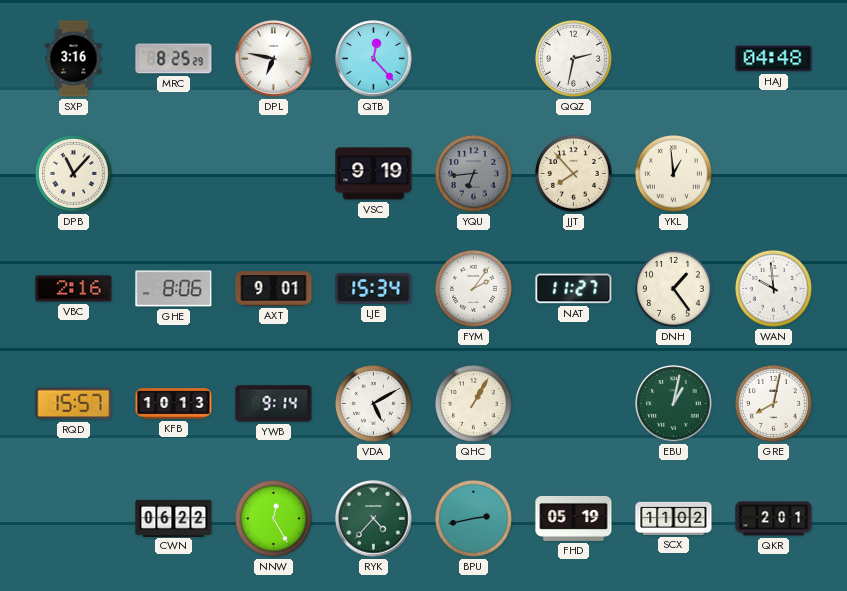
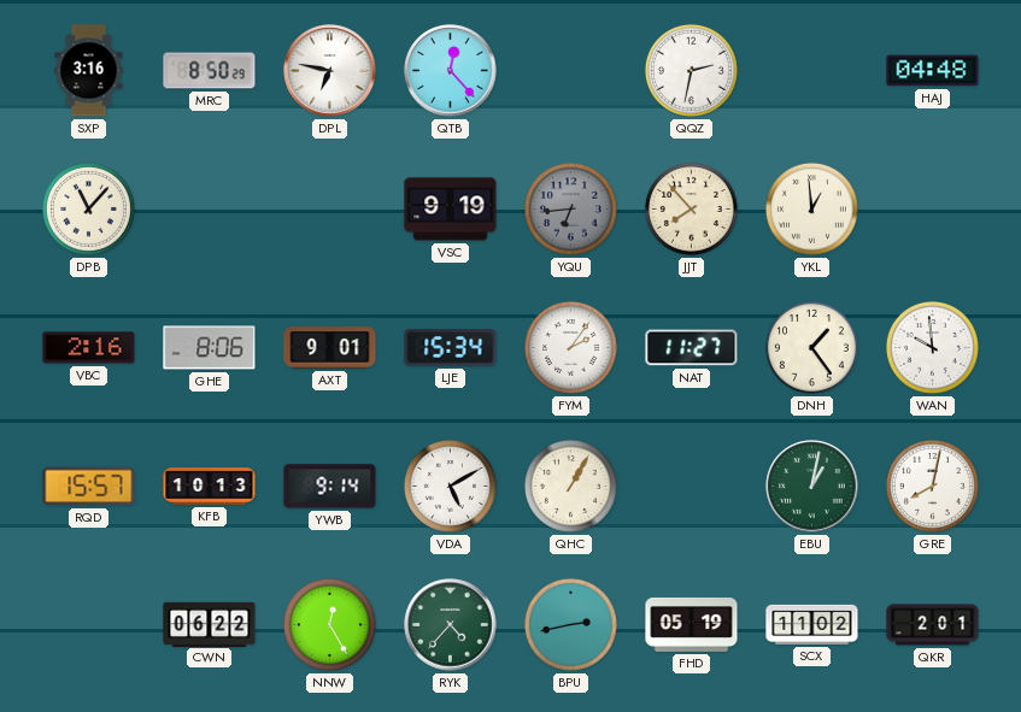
MRC: 8:25 -> 8:50
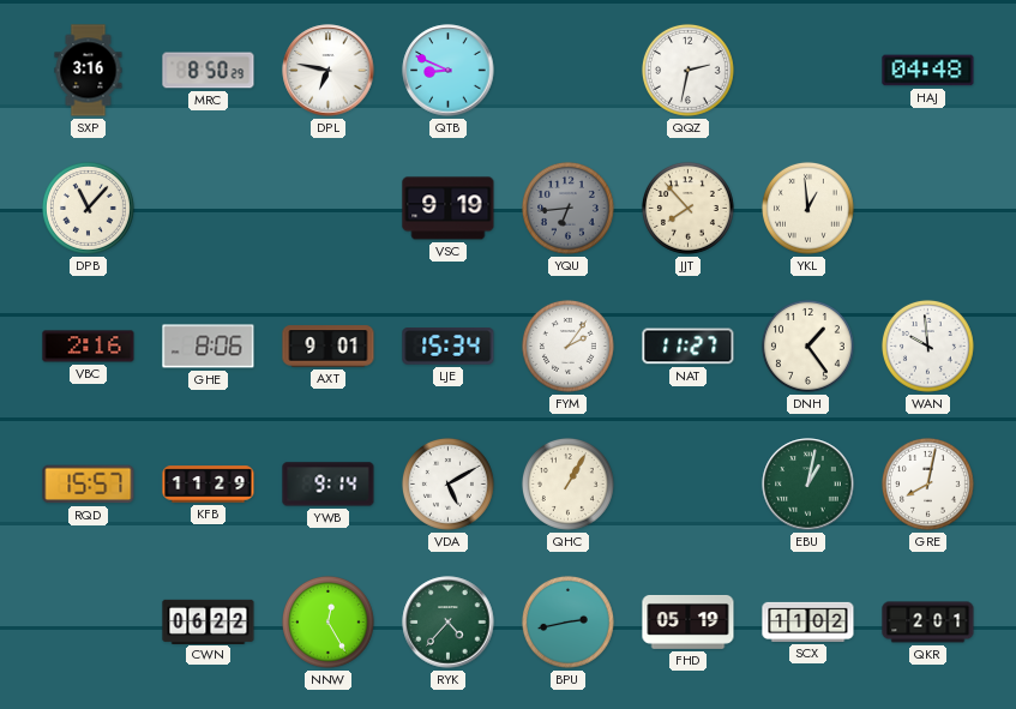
QTB: 12:23 -> 8:49
KFB: 10:13 -> 11:29
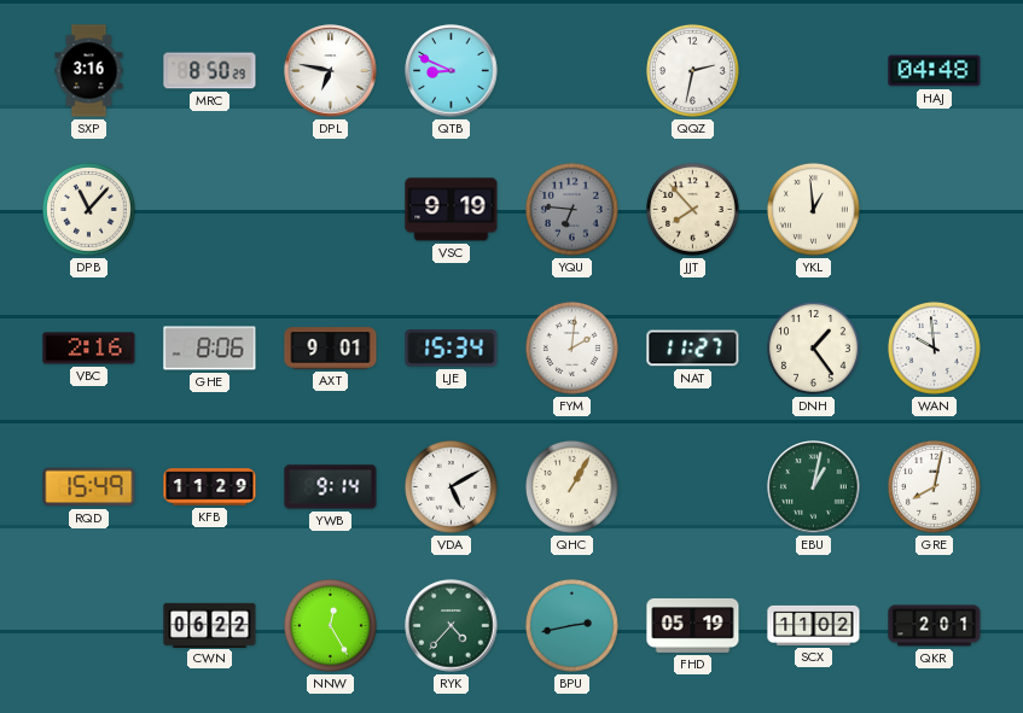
YQU: 6:44 -> 6:46
FYM: 2:06 -> 2:01
RQD: 15:57 -> 15:49
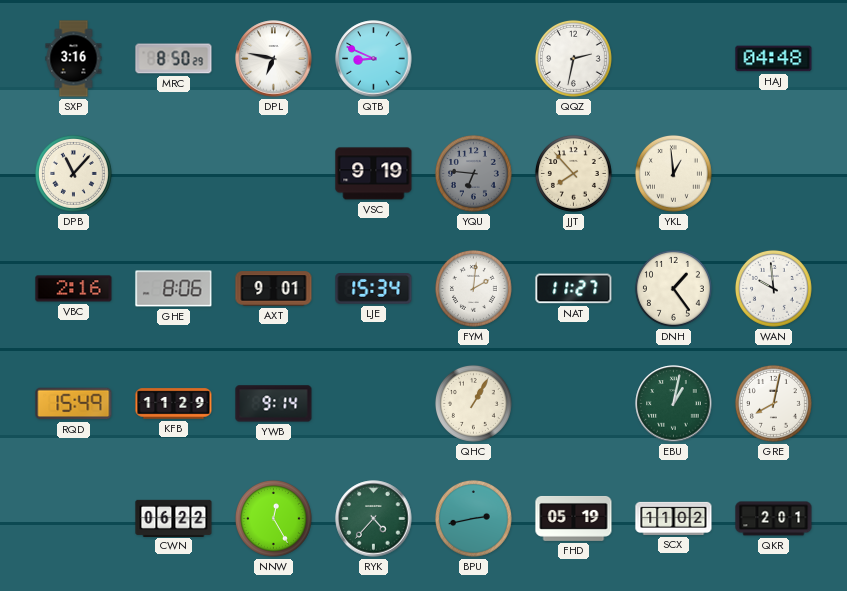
VDA: 5:10 -> none
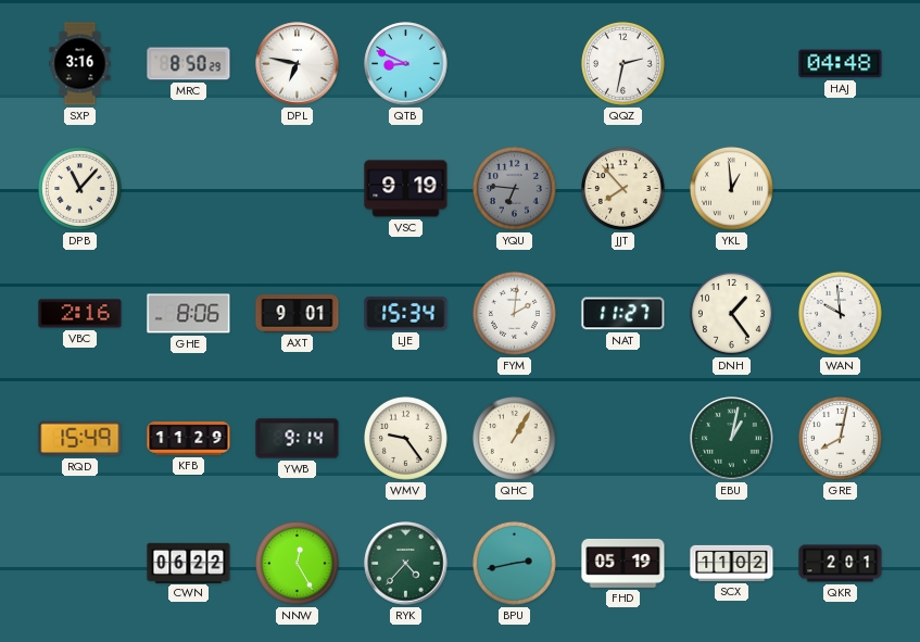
WMV: none -> 9:24
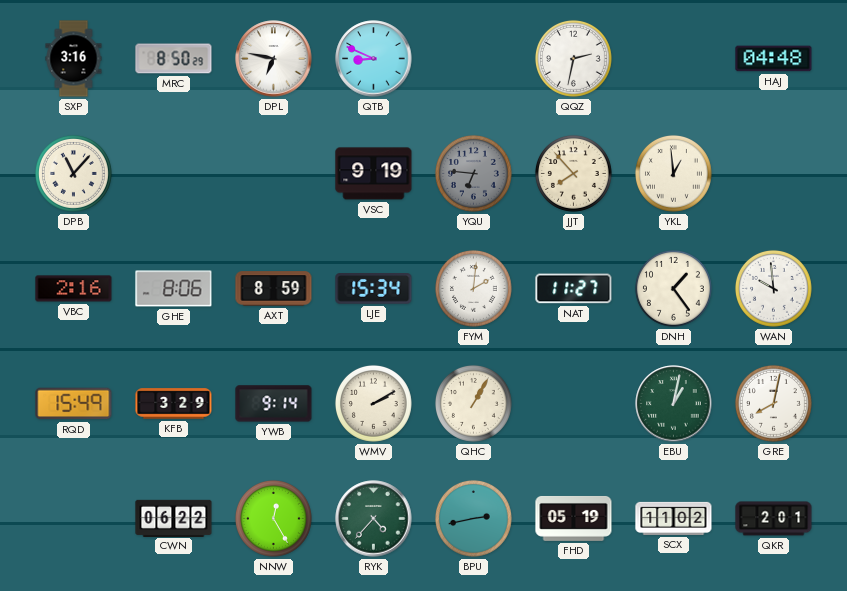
AXT: 9:01 -> 8:59
KFB: 11:29 -> 3:29
WMV: 9:24 -> 2:10
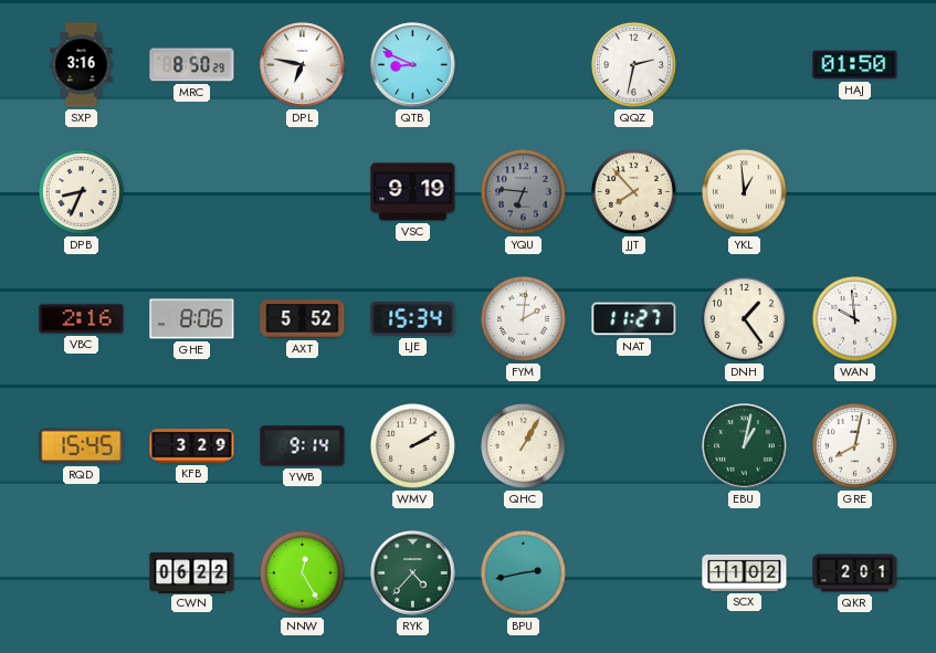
HAJ: 04:48 -> 01:50
DPB: 11:07 -> 8:34
AXT: 8:59 -> 5:52
RQD: 15:49 -> 15:45
FHD: 05:19 -> none
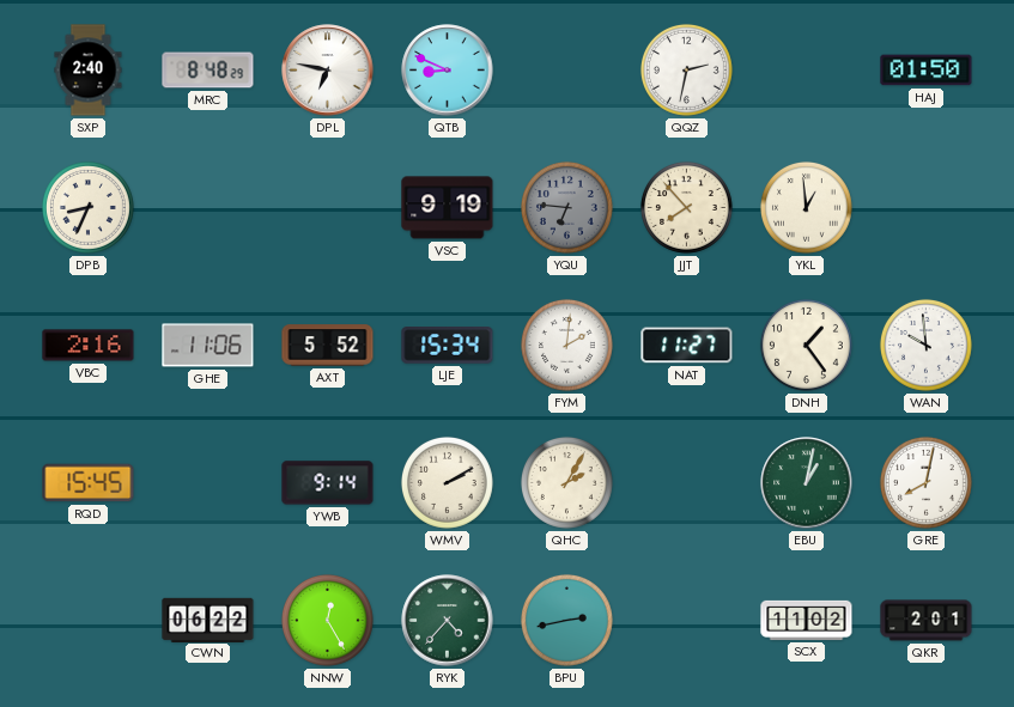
SXP: 3:16 -> 2:40
MRC: 8:50 -> 8:48
GHE: 8:06 -> 11:06
KFB: 3:29 -> none
QHC: 1:05 -> 2:05
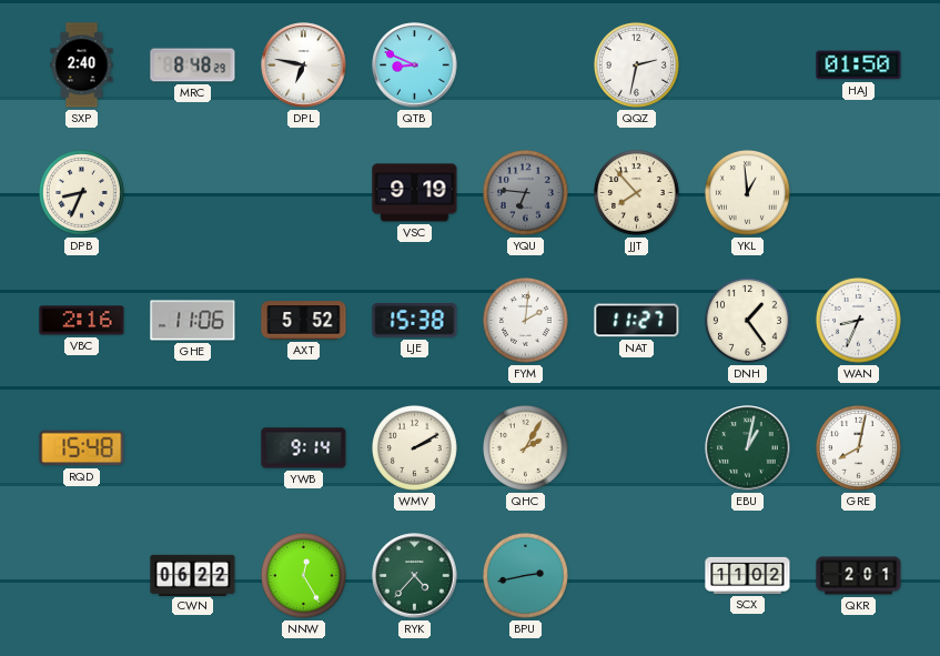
LJE: 15:34 -> 15:38
WAN: 9:59 -> 8:34
RQD: 15:45 -> 15:48
